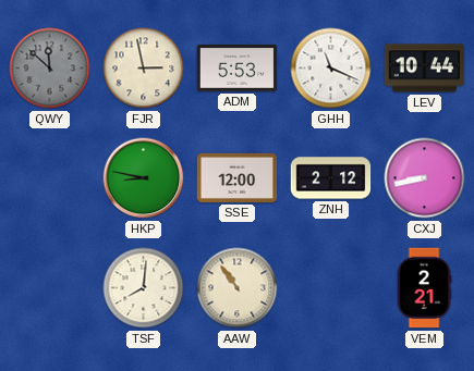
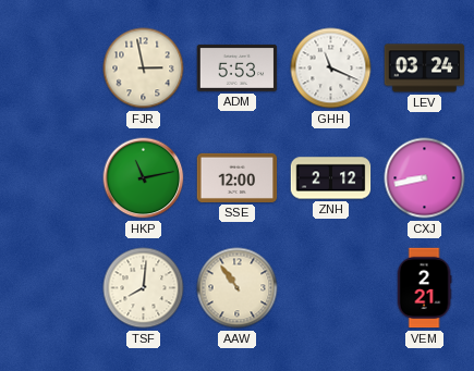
QWY: 11:52 -> none
LEV: 10:44 -> 03:24
HKP: 8:47 -> 11:13
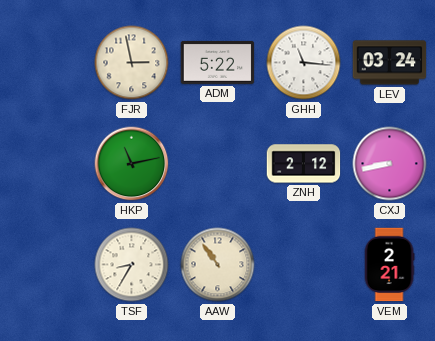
ADM: 5:53 -> 5:22
GHH: 11:19 -> 11:16
SSE: 12:00 -> none
TSF: 8:01 -> 8:35
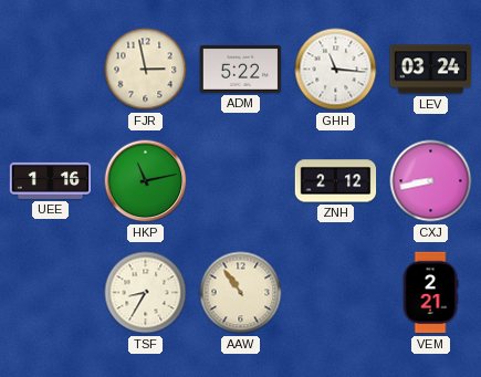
UEE: none -> 1:16
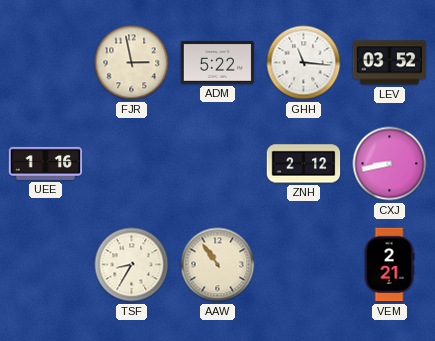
LEV: 03:24 -> 03:52
HKP: 11:13 -> none
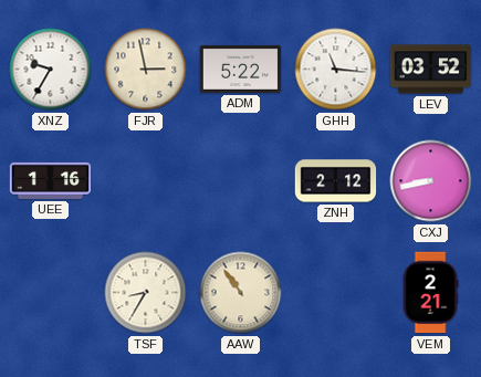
XNZ: none -> 9:35
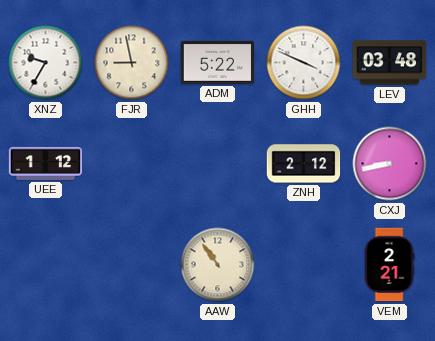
FJR: 2:58 -> 8:58
GHH: 11:16 -> 3:49
LEV: 03:52 -> 03:48
UEE: 1:16 -> 1:12
TSF: 8:35 -> none
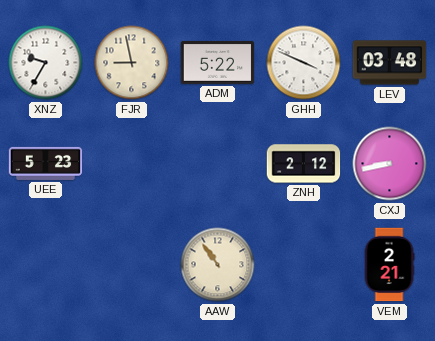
UEE: 1:12 -> 5:23
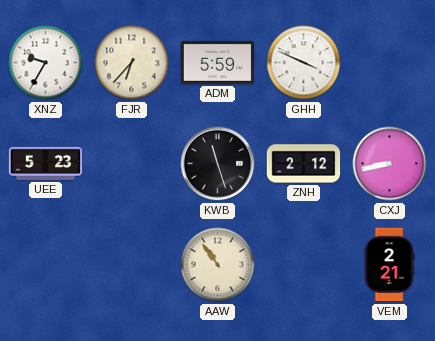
FJR: 8:58 -> 6:37
ADM: 5:22 -> 5:59
LEV: 03:48 -> none
KWB: none -> 11:27
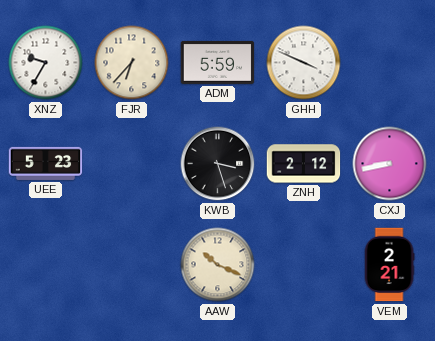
KWB: 11:27 -> 3:27
AAW: 10:54 -> 10:19
